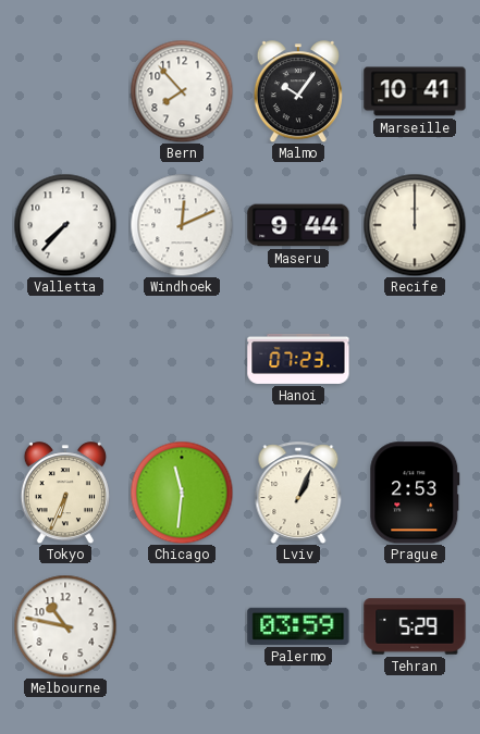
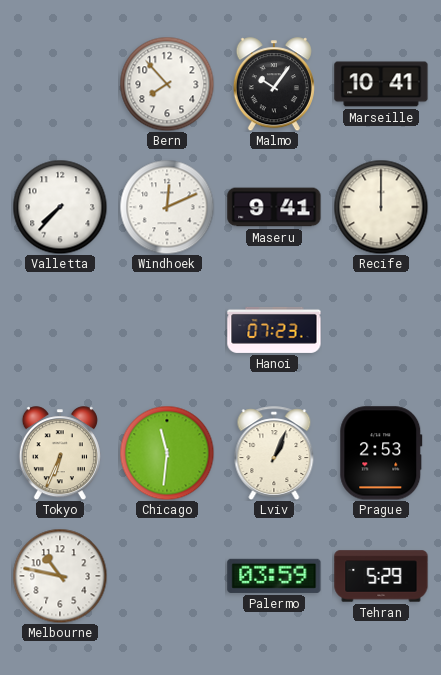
Maseru: 9:44 -> 9:41
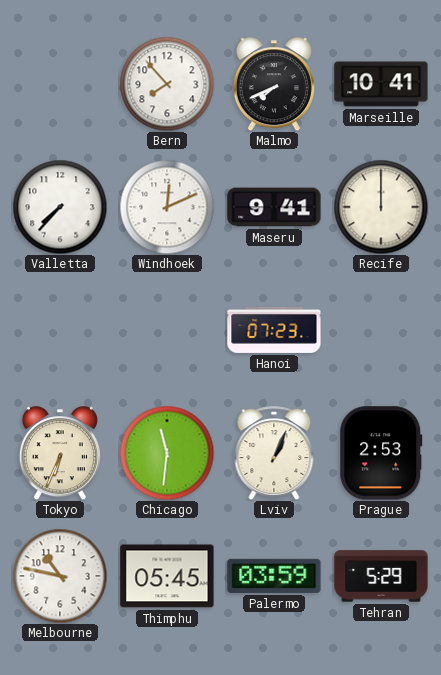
Malmo: 10:06 -> 7:41
Thimphu: none -> 05:45
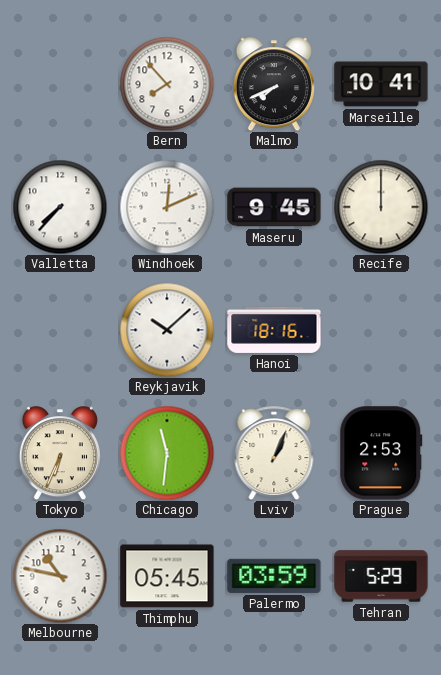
Maseru: 9:41 -> 9:45
Reykjavik: none -> 10:08
Hanoi: 07:23 -> 18:16
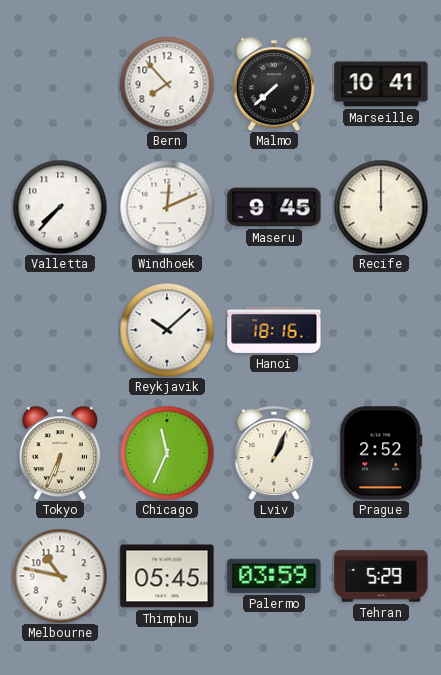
Malmo: 7:41 -> 7:38
Chicago: 11:31 -> 11:34
Prague: 2:53 -> 2:52
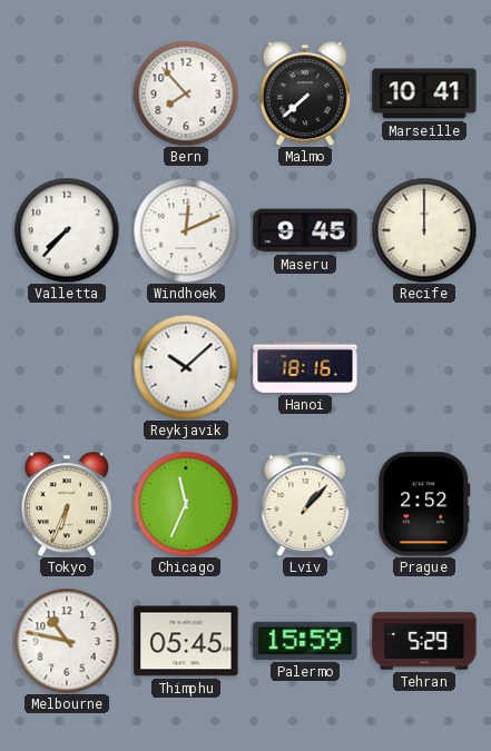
Lviv: 1:04 -> 1:07
Palermo: 03:59 -> 15:59
